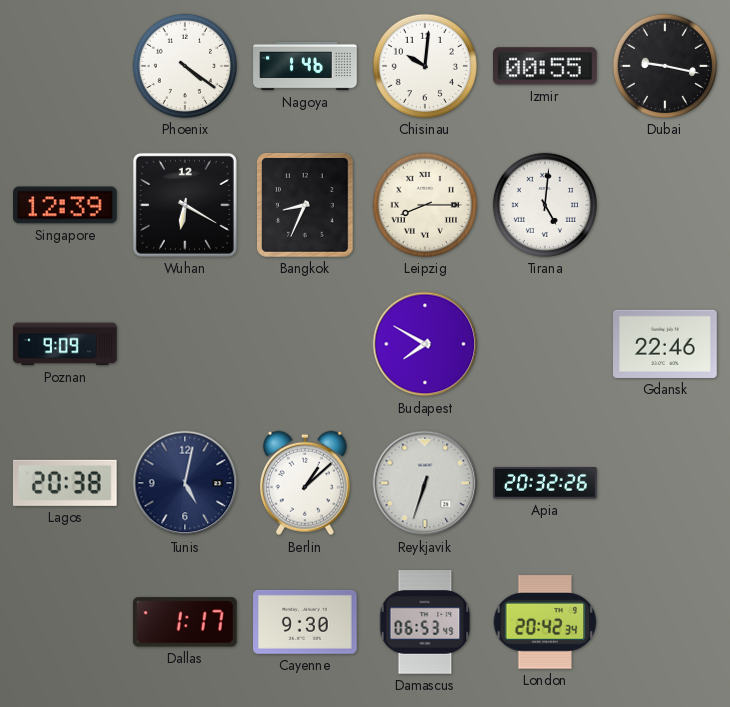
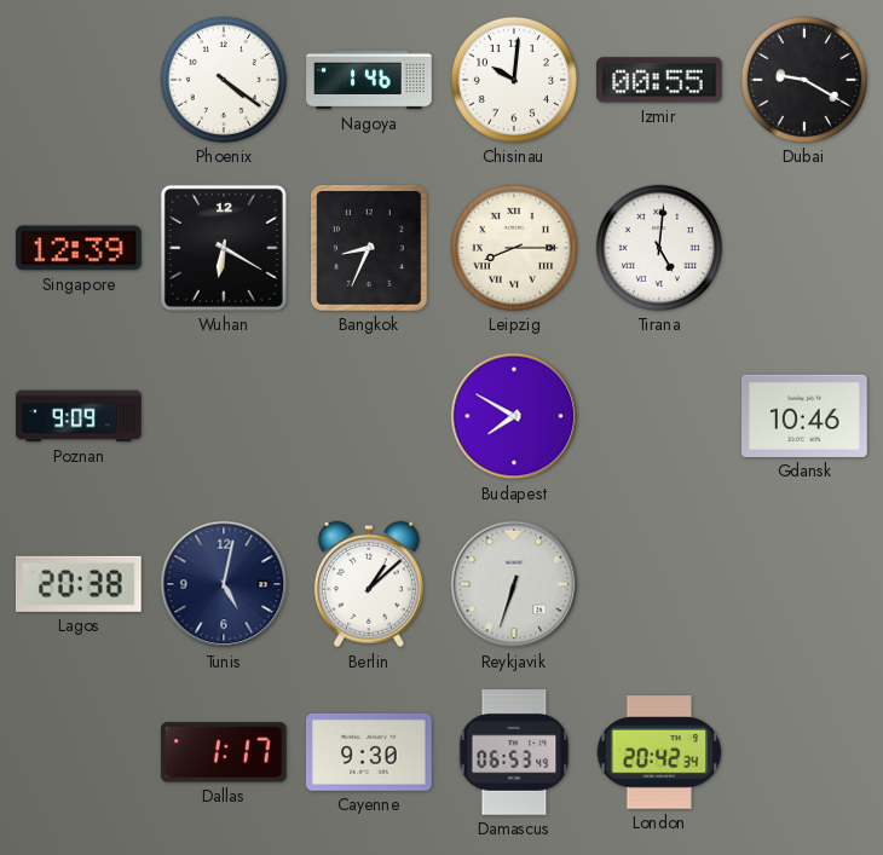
Dubai: 9:17 -> 9:20
Gdansk: 22:46 -> 10:46
Apia: 20:32 -> none
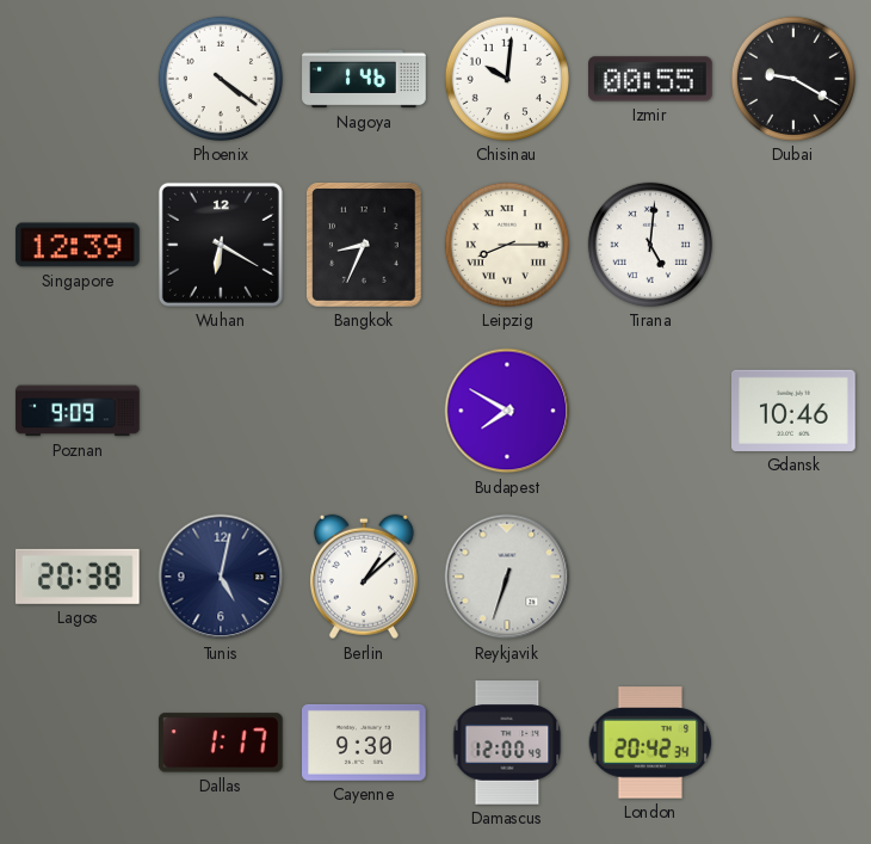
Damascus: 06:53 -> 12:00
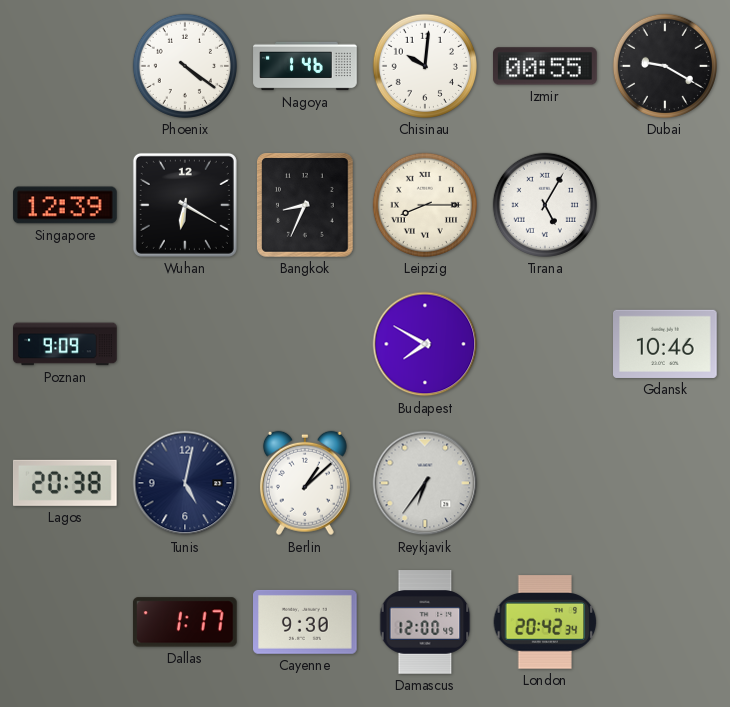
Tirana: 5:01 -> 5:05
Reykjavik: 6:33 -> 6:36
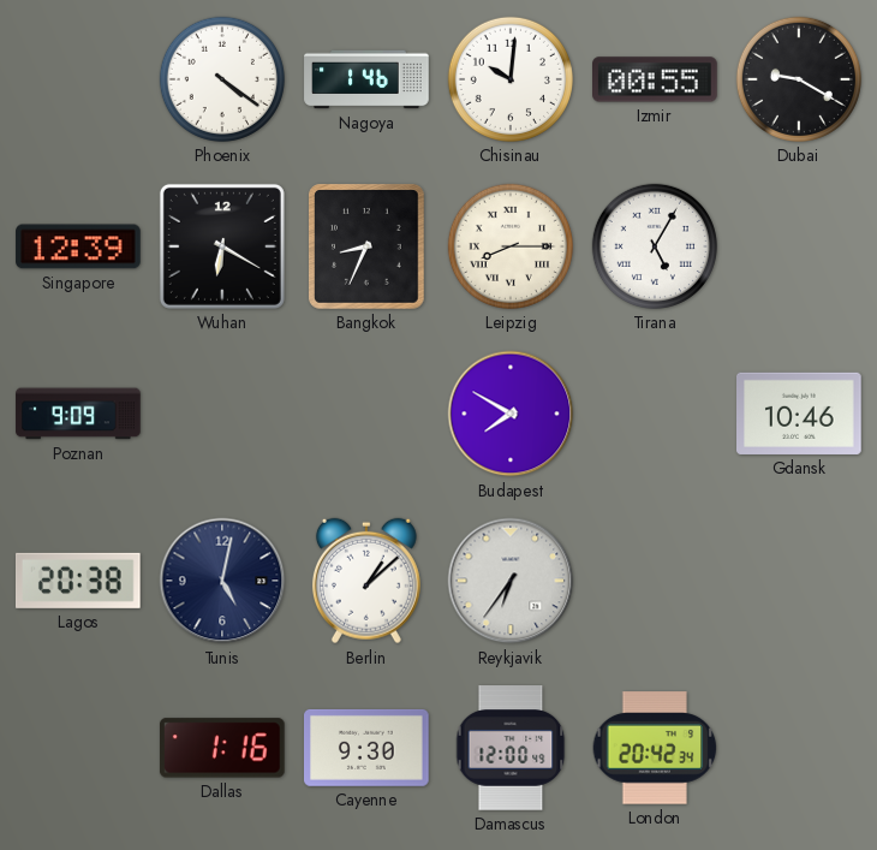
Dallas: 1:17 -> 1:16
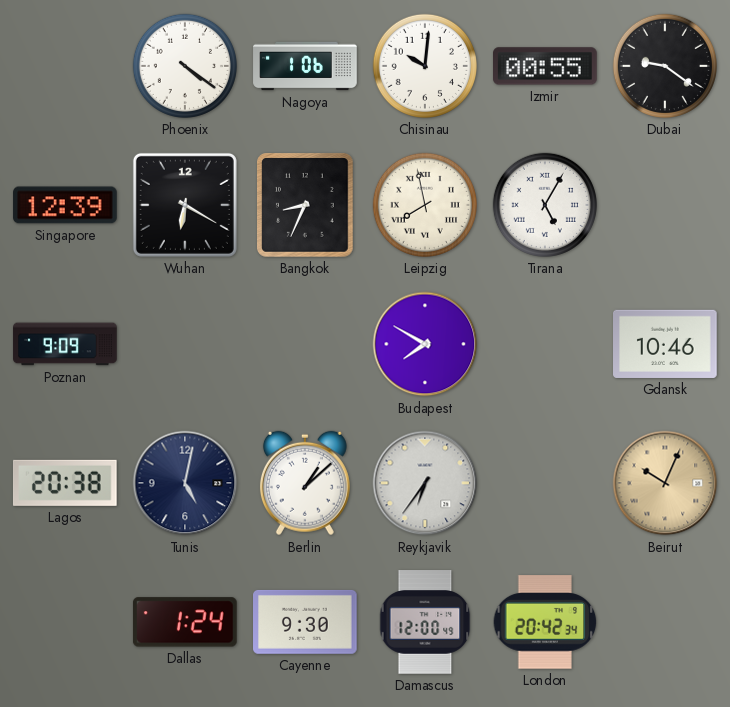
Nagoya: 1:46 -> 1:06
Dubai: 9:20 -> 9:21
Leipzig: 8:15 -> 7:58
Beirut: none -> 10:04
Dallas: 1:16 -> 1:24
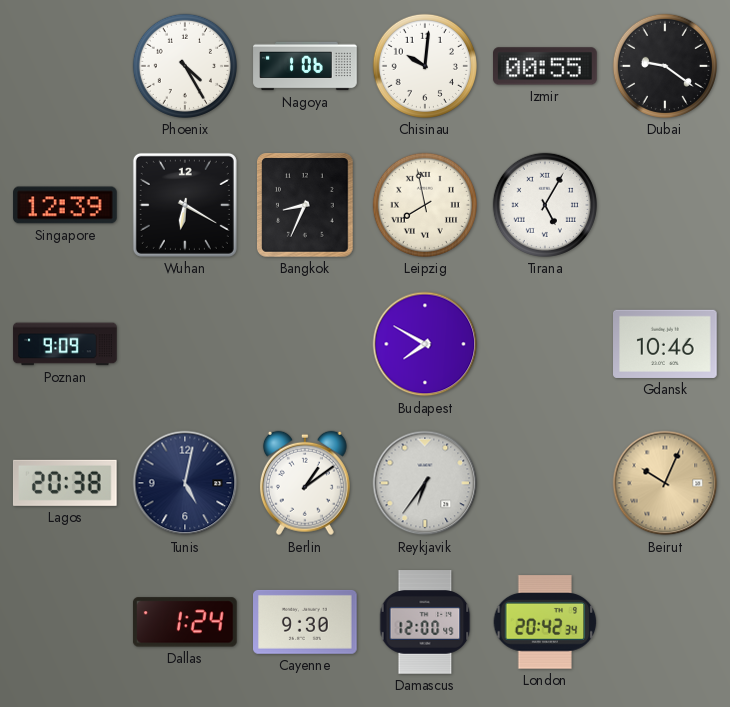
Phoenix: 4:21 -> 4:25
Berlin: 1:08 -> 1:09
